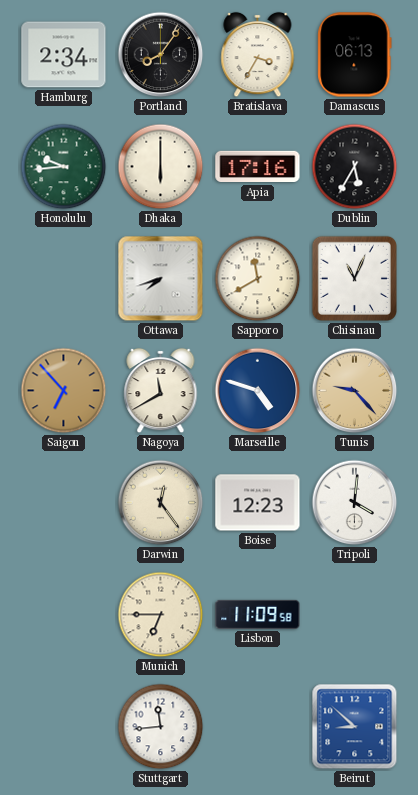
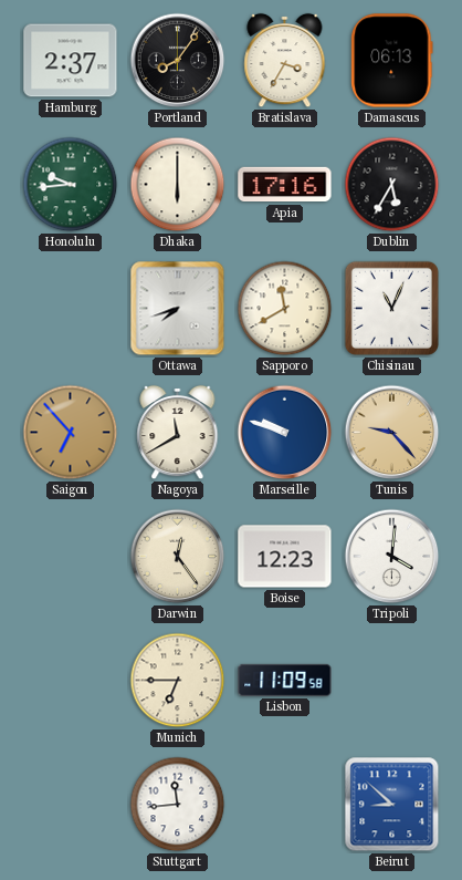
Hamburg: 2:34 -> 2:37
Marseille: 4:48 -> 9:48
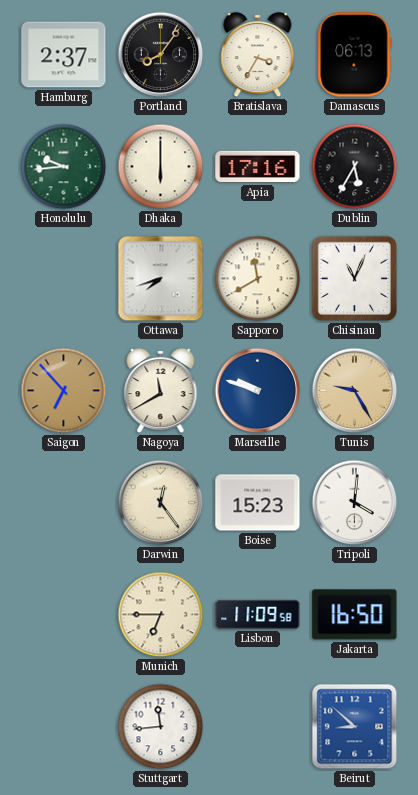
Tunis: 9:23 -> 9:25
Boise: 12:23 -> 15:23
Jakarta: none -> 16:50
